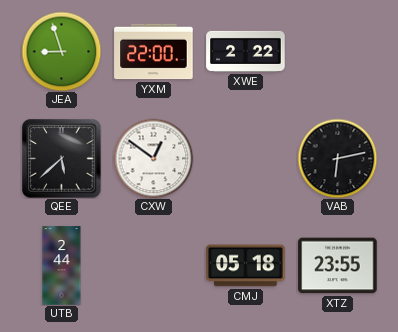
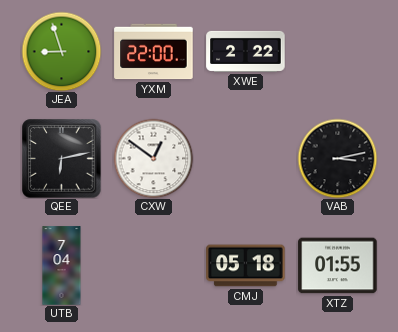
QEE: 5:38 -> 6:13
VAB: 6:13 -> 3:13
UTB: 2:44 -> 7:04
XTZ: 23:55 -> 01:55
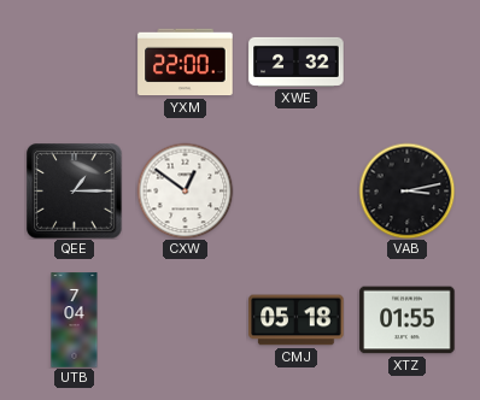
JEA: 8:57 -> none
XWE: 2:22 -> 2:32
QEE: 6:13 -> 1:15
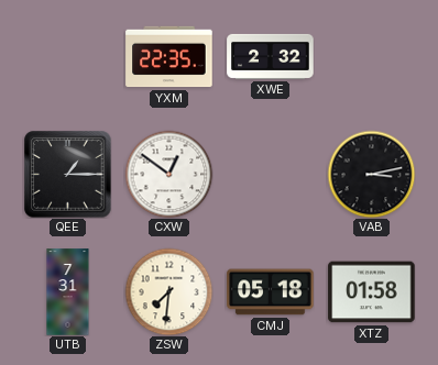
YXM: 22:00 -> 22:35
UTB: 7:04 -> 7:31
ZSW: none -> 7:31
XTZ: 01:55 -> 01:58
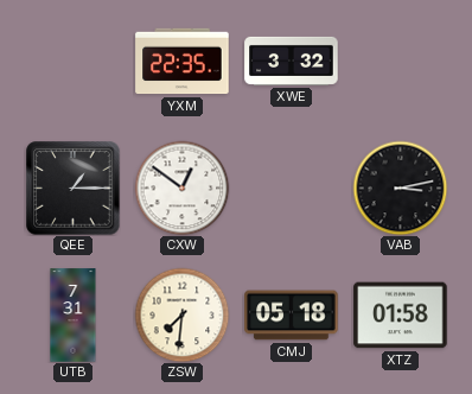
XWE: 2:32 -> 3:32
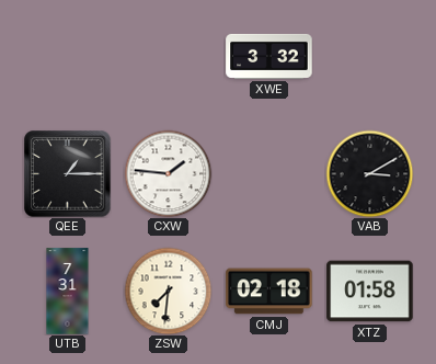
YXM: 22:35 -> none
CXW: 12:51 -> 1:46
VAB: 3:13 -> 3:10
CMJ: 05:18 -> 02:18
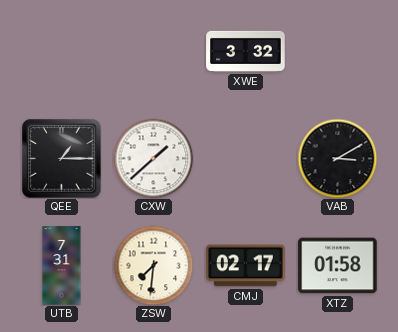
CXW: 1:46 -> 1:38
CMJ: 02:18 -> 02:17
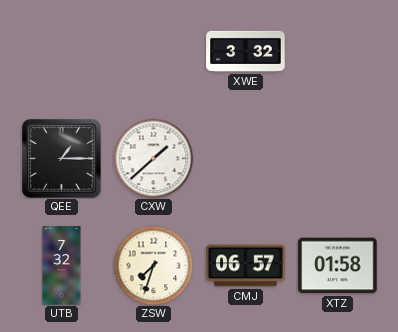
VAB: 3:10 -> none
UTB: 7:31 -> 7:32
ZSW: 7:31 -> 7:33
CMJ: 02:17 -> 06:57
